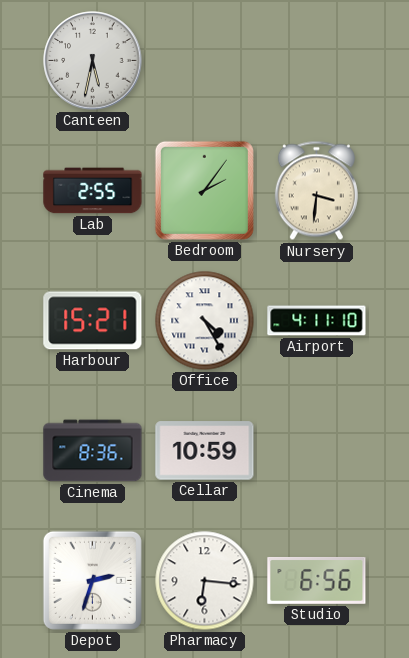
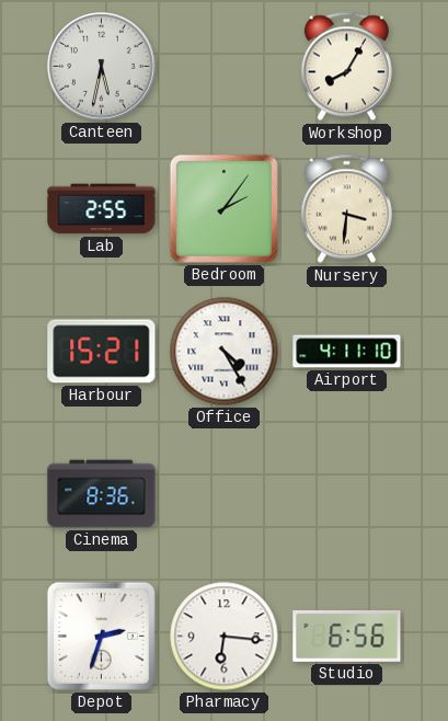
Workshop: none -> 8:05
Cellar: 10:59 -> none
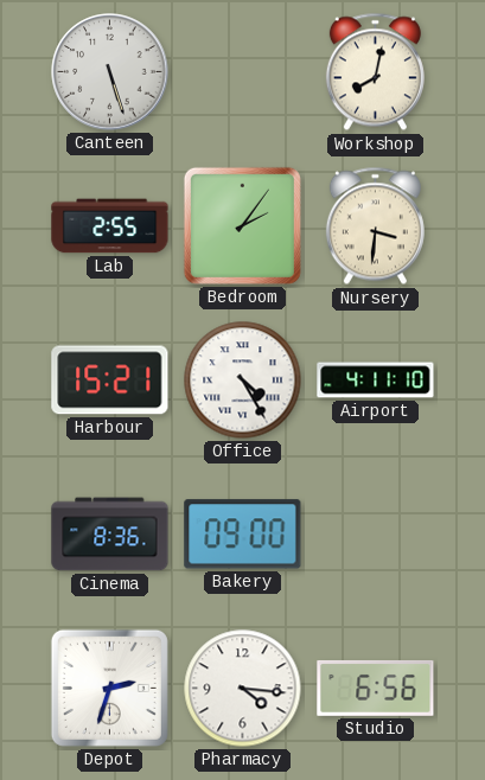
Canteen: 5:32 -> 5:27
Workshop: 8:05 -> 8:02
Bakery: none -> 09:00
Pharmacy: 6:16 -> 4:16
